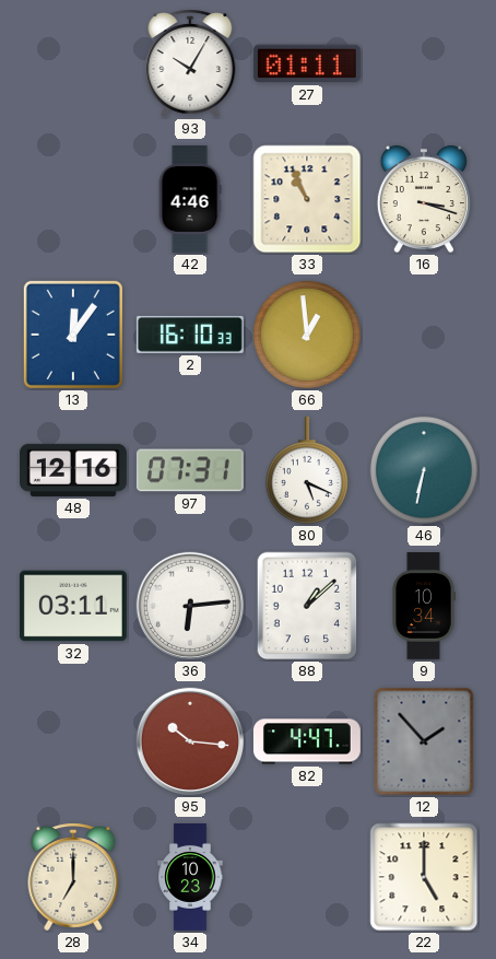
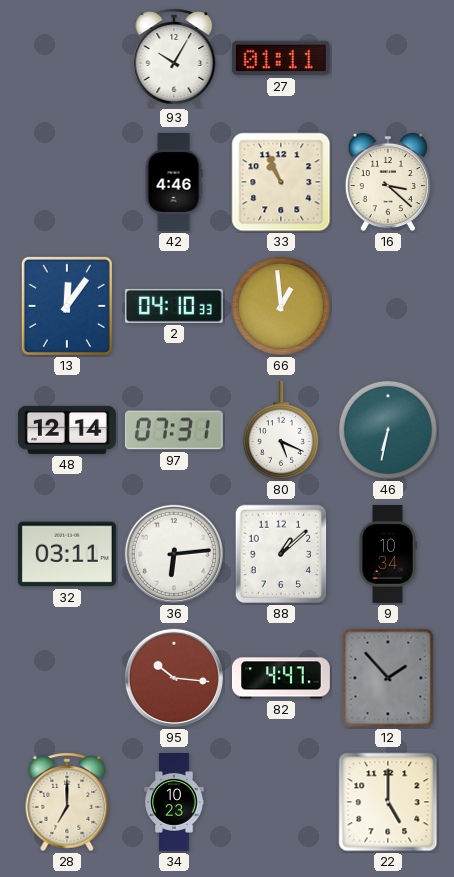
16: 3:18 -> 3:22
2: 16:10 -> 04:10
48: 12:16 -> 12:14
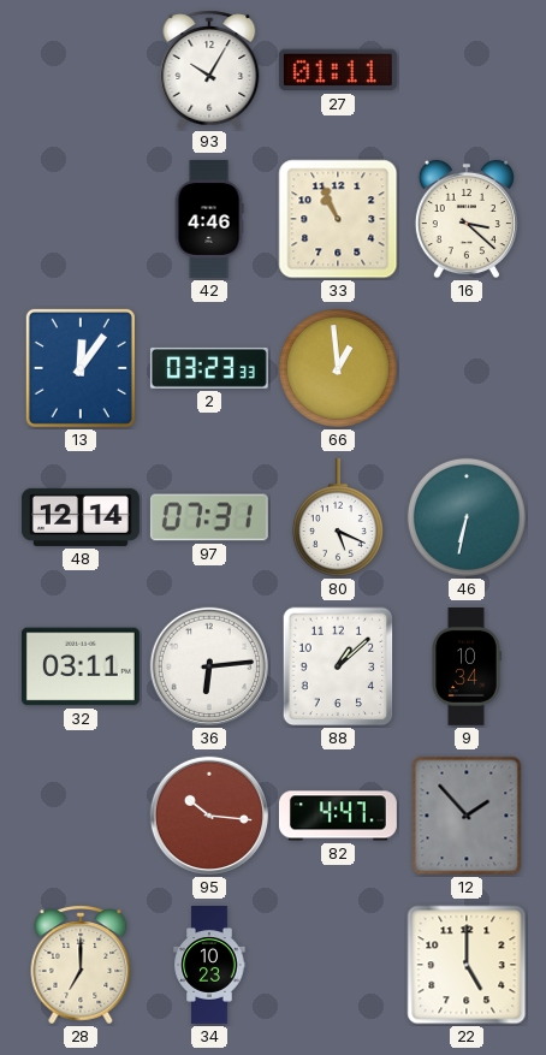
2: 04:10 -> 03:23
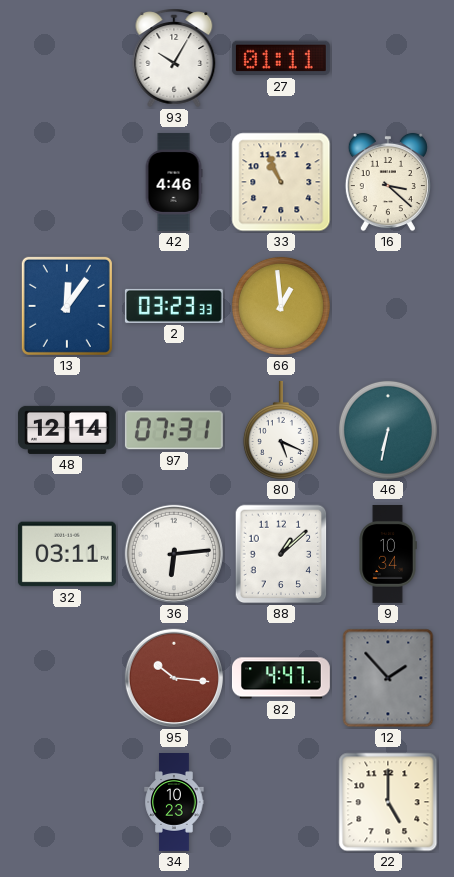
28: 7:00 -> none
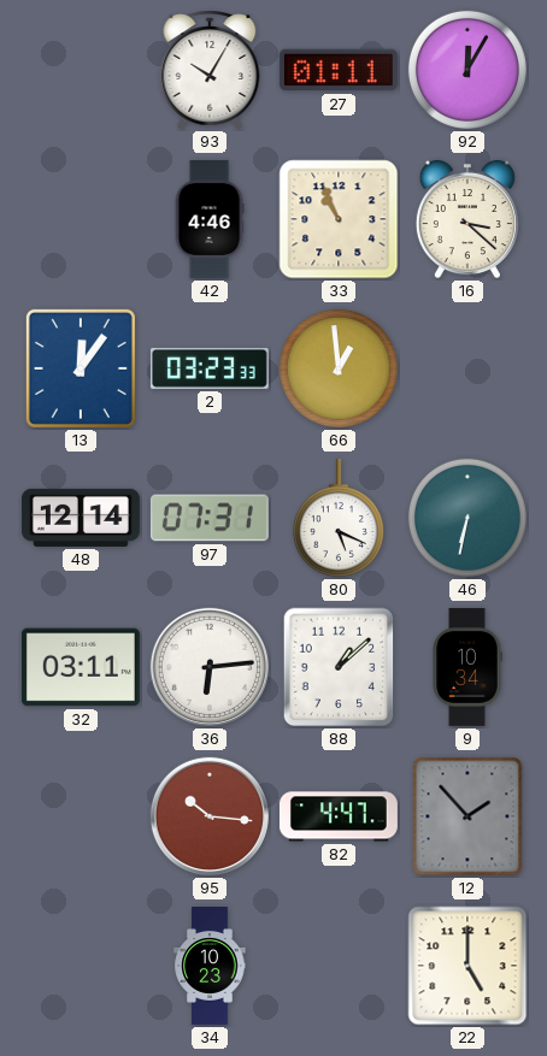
92: none -> 12:05
